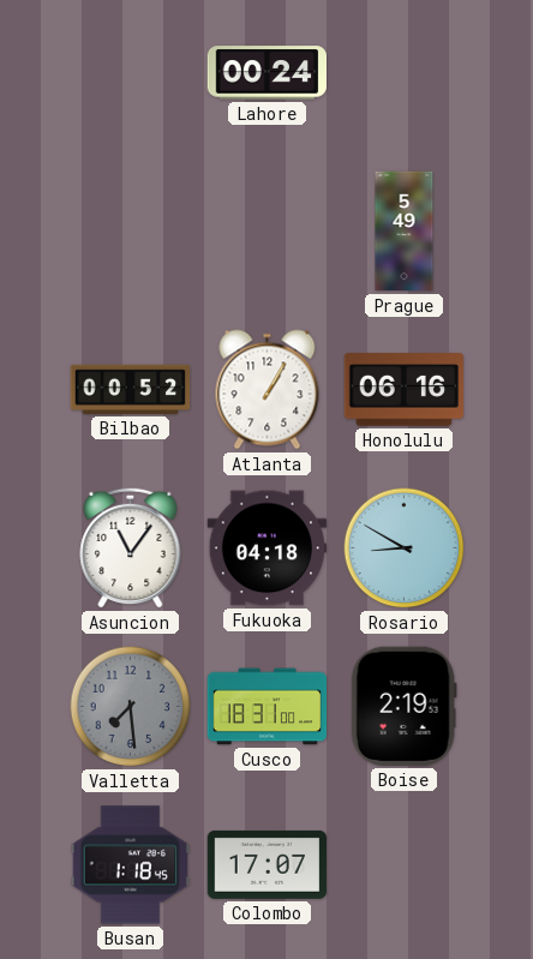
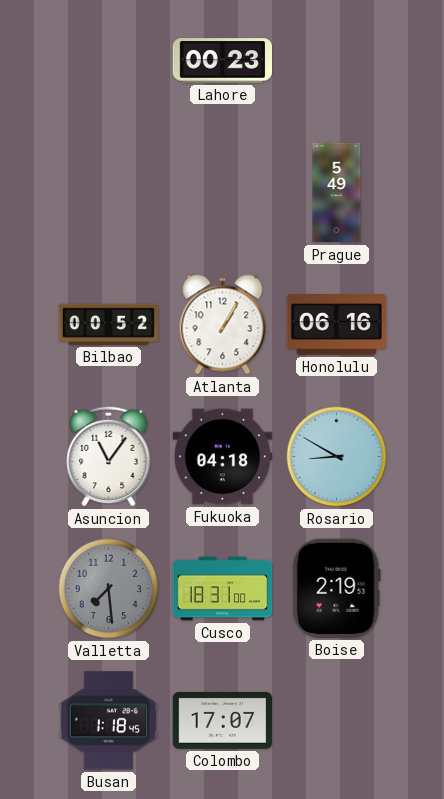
Lahore: 00:24 -> 00:23
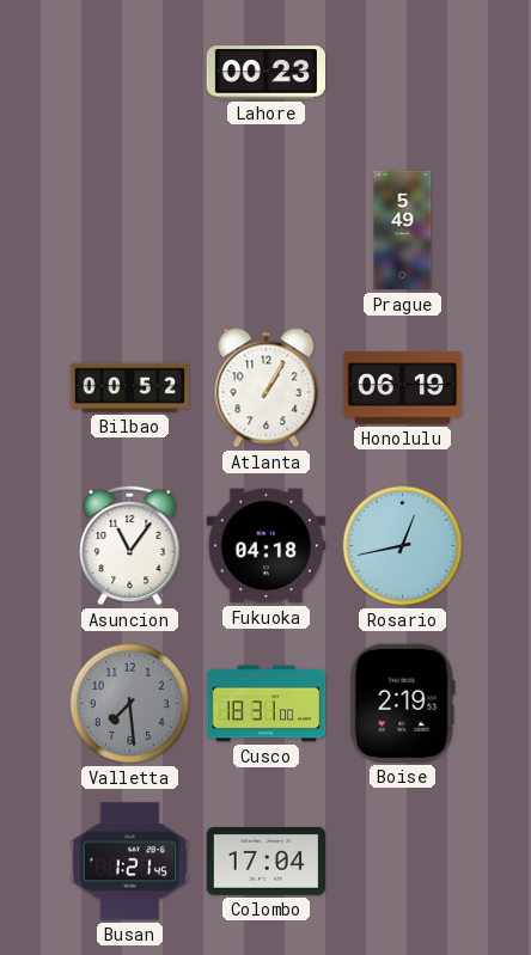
Honolulu: 06:16 -> 06:19
Rosario: 8:50 -> 12:43
Busan: 1:18 -> 1:21
Colombo: 17:07 -> 17:04
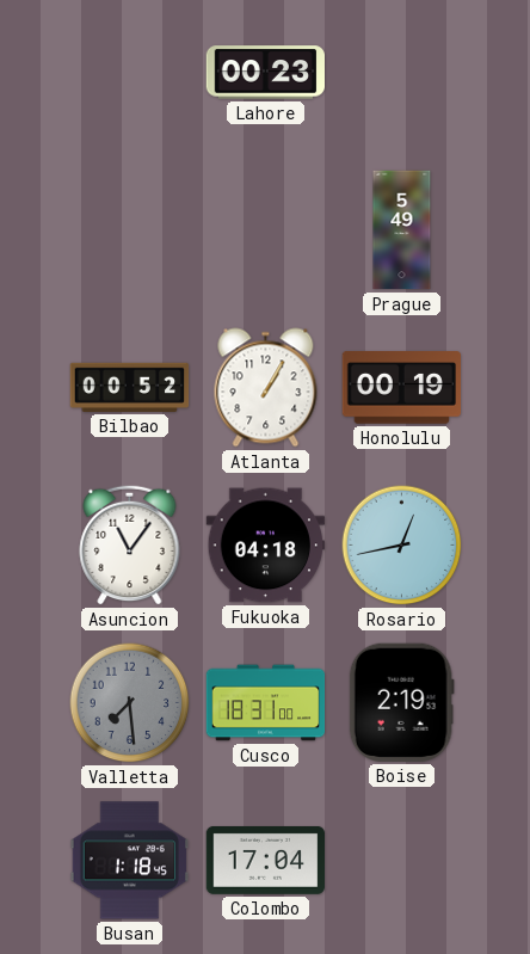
Honolulu: 06:19 -> 00:19
Busan: 1:21 -> 1:18
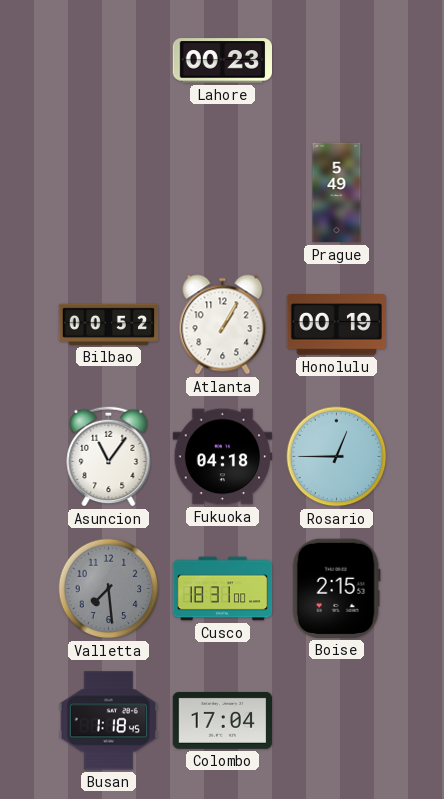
Rosario: 12:43 -> 12:45
Boise: 2:19 -> 2:15
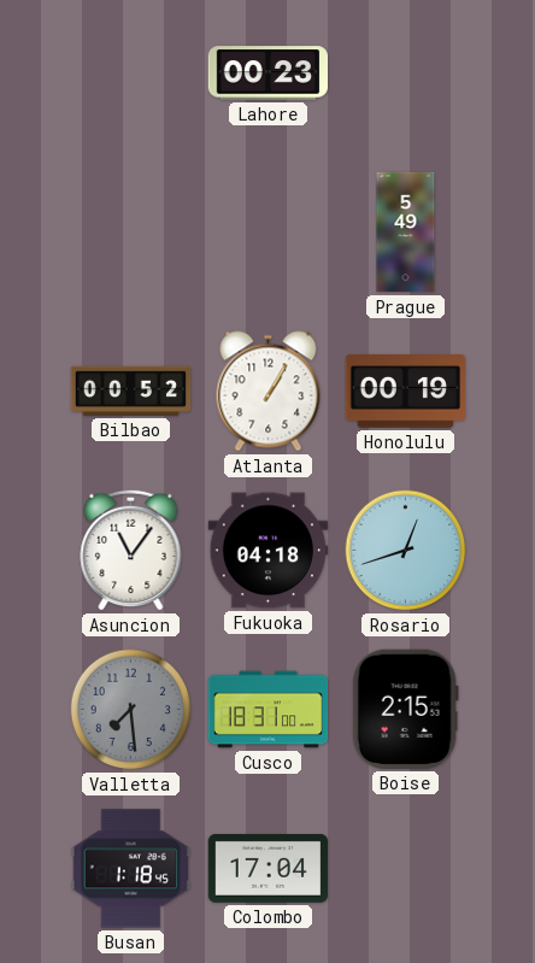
Rosario: 12:45 -> 12:42
